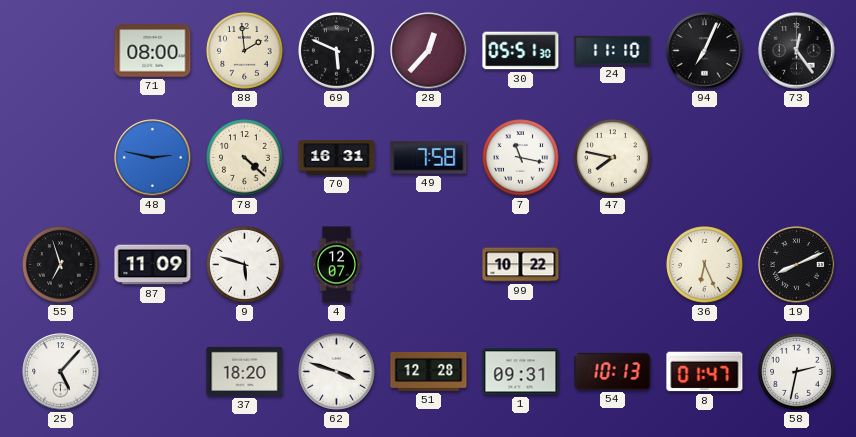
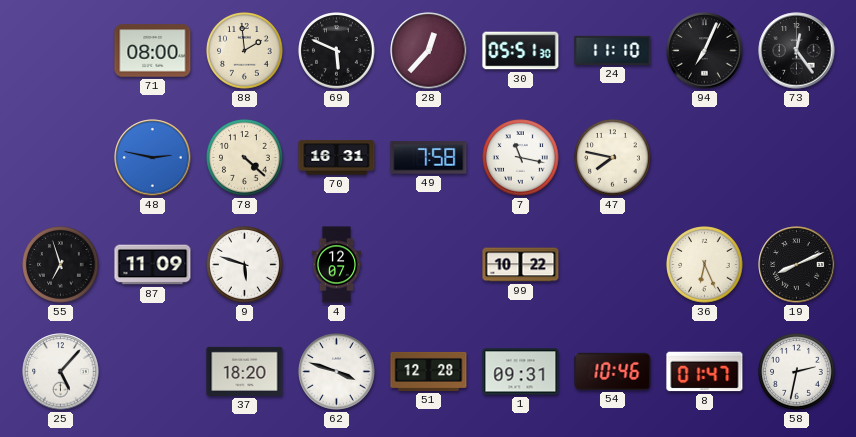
54: 10:13 -> 10:46
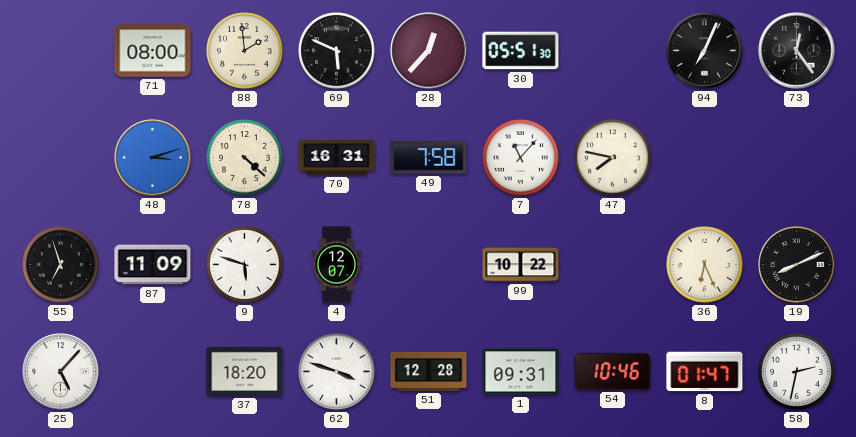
24: 11:10 -> none
48: 2:47 -> 3:12
7: 11:17 -> 11:07
